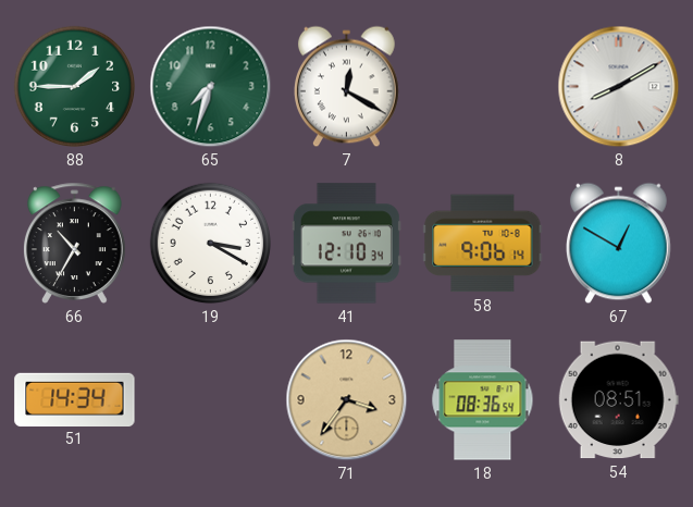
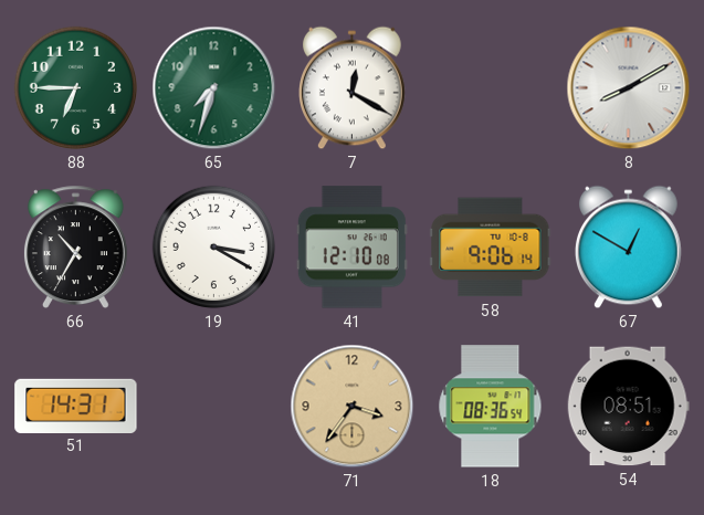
88: 1:45 -> 6:45
41: 12:10:34 -> 12:10:08
51: 14:34 -> 14:31
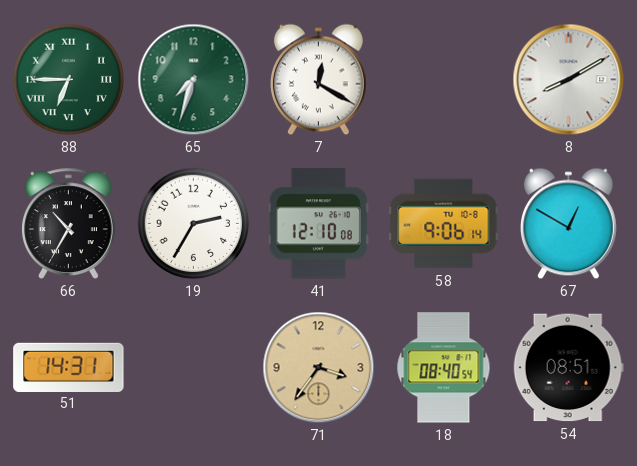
88 numerals: Arabic -> Roman
19: 3:20 -> 2:35
18: 08:36 -> 08:40
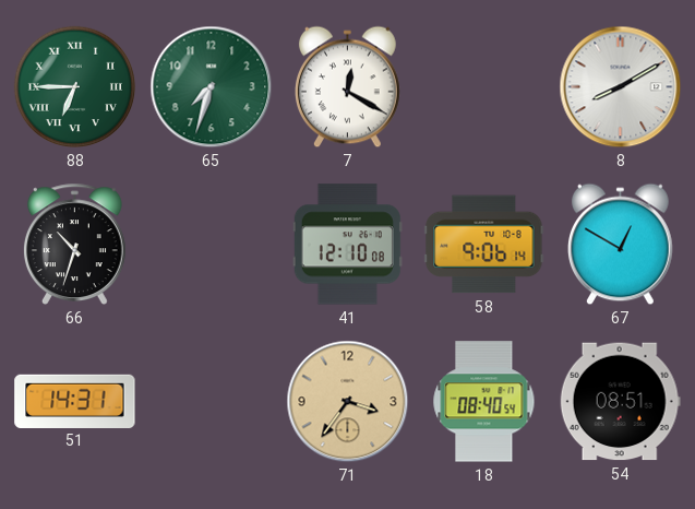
66: 10:35 -> 10:33
19: 2:35 -> none
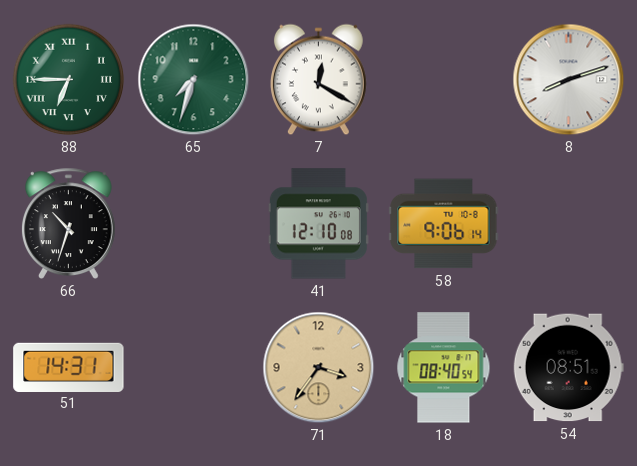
8: 8:10 -> 8:12
67: 12:50 -> none
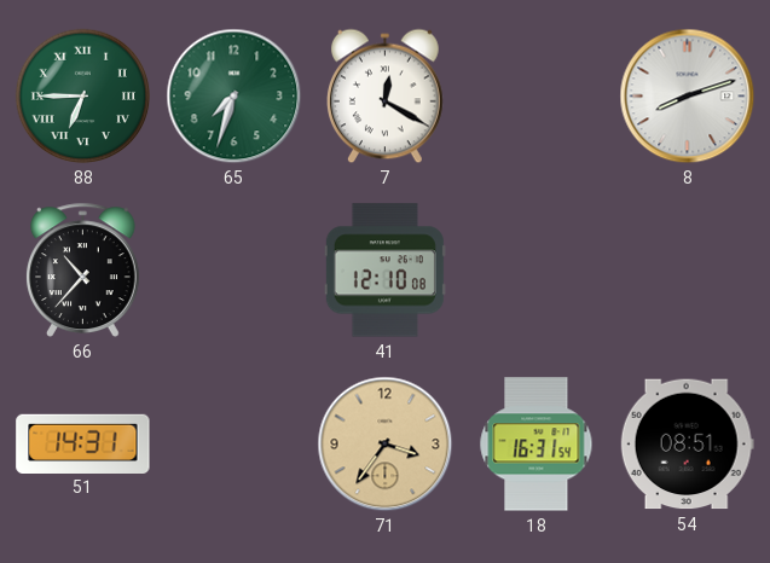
66: 10:33 -> 10:37
58: 9:06 -> none
18: 08:40 -> 16:31
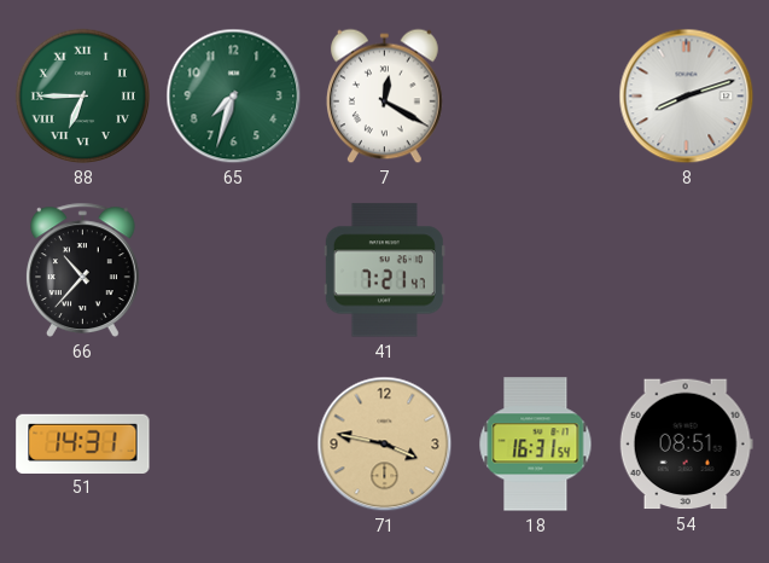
41: 12:10 -> 7:21
71: 3:36 -> 3:47
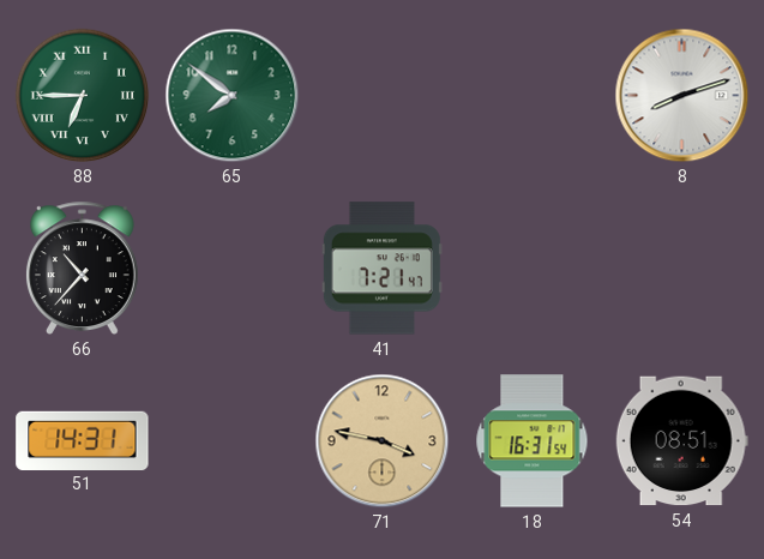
65: 7:33 -> 7:51
7: 12:20 -> none
